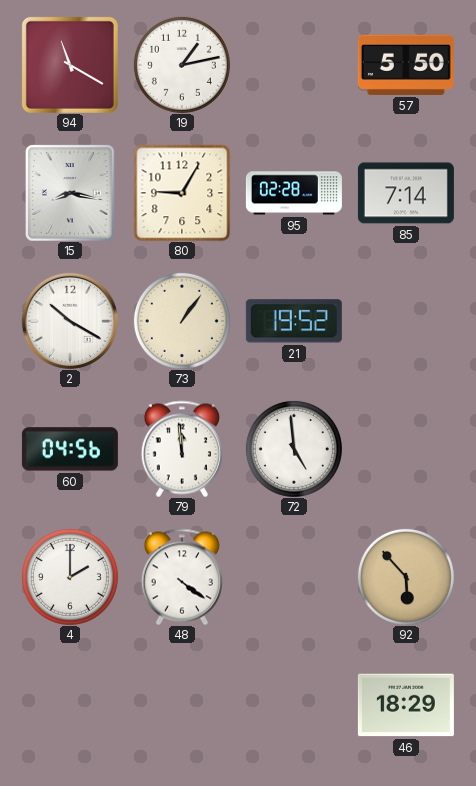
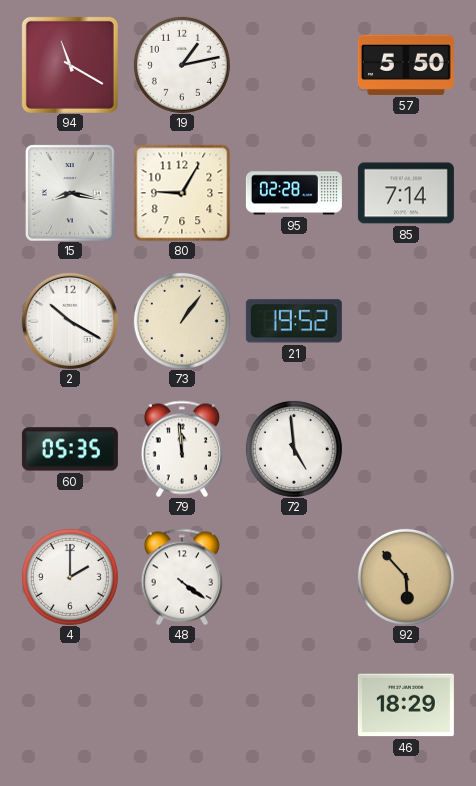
60: 04:56 -> 05:35
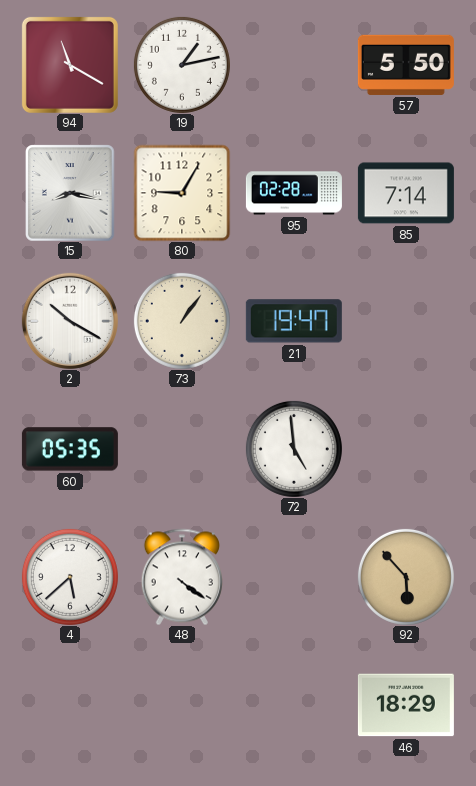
21: 19:52 -> 19:47
79: 11:59 -> none
4: 2:00 -> 5:38
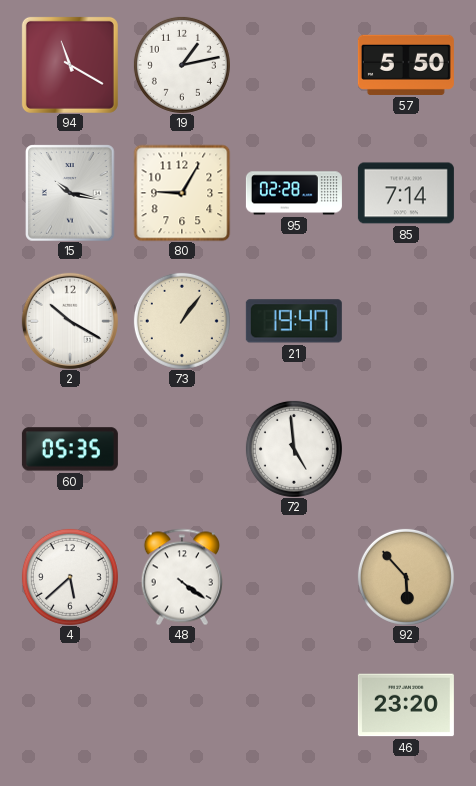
15: 8:17 -> 10:17
46: 18:29 -> 23:20
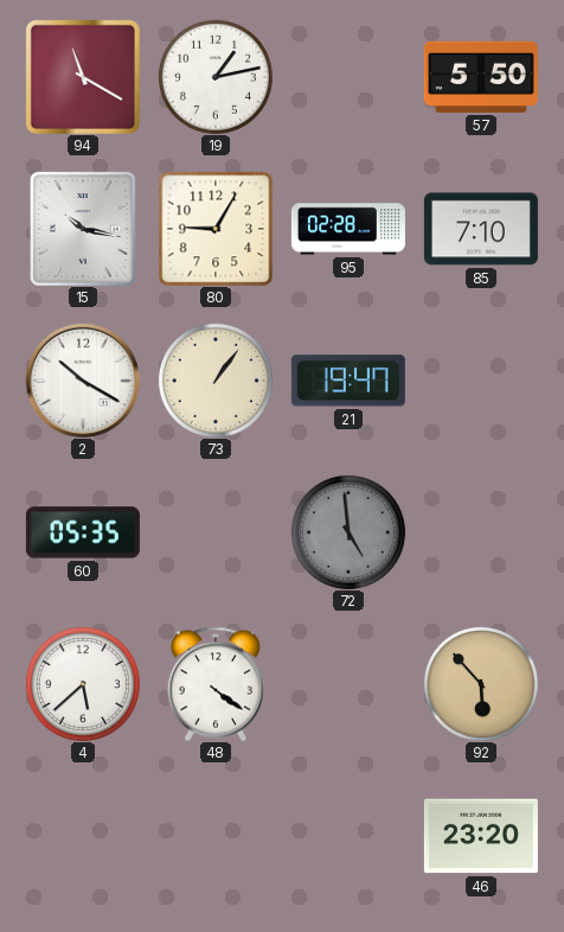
85: 7:14 -> 7:10
72 dial: white -> grey
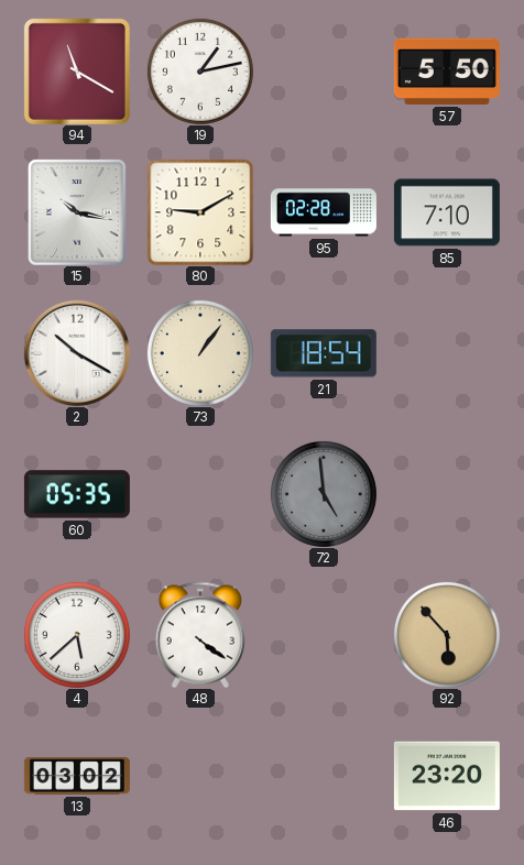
80: 9:05 -> 9:10
21: 19:47 -> 18:54
13: none -> 03:02
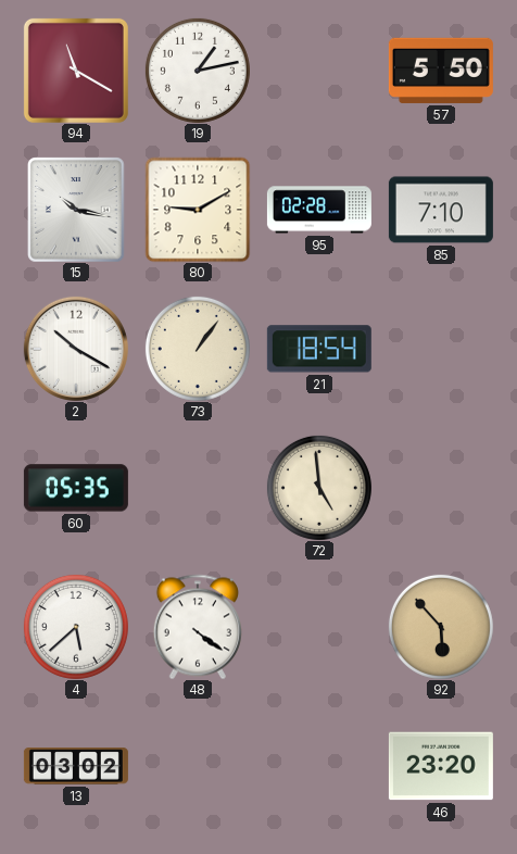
72 dial: grey -> cream
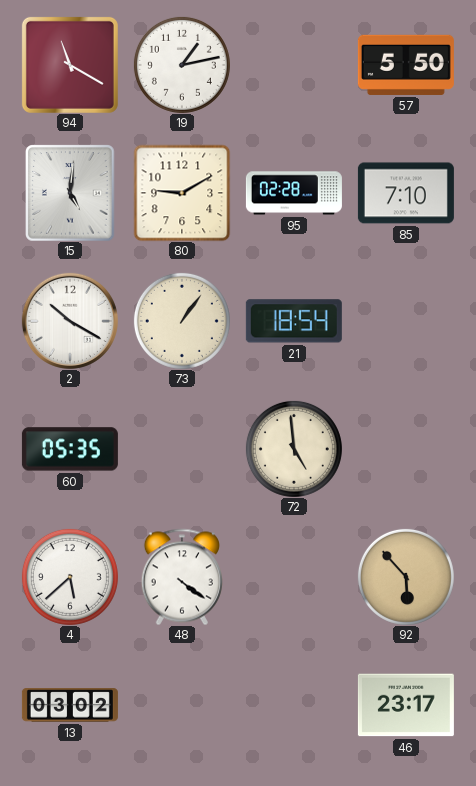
15: 10:17 -> 5:01
46: 23:20 -> 23:17
